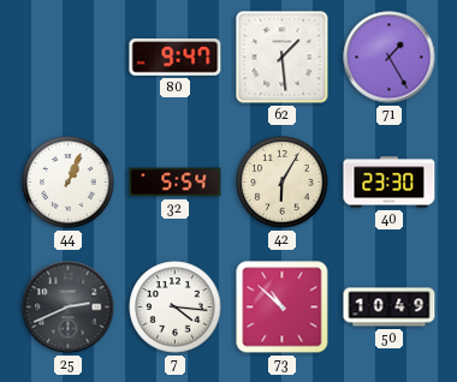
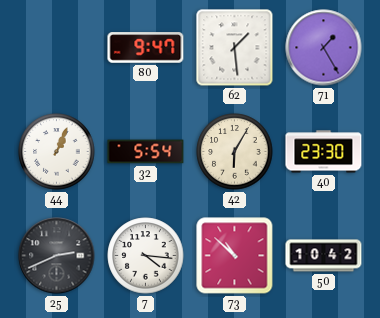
50: 10:49 -> 10:42
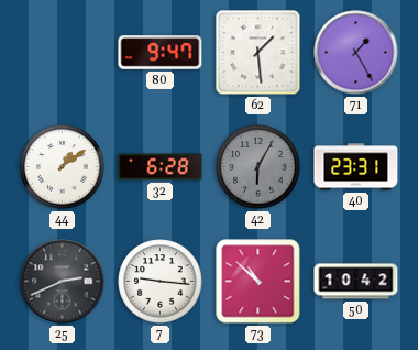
44: 1:04 -> 1:09
32: 5:54 -> 6:28
42 dial: cream -> grey
40: 23:30 -> 23:31
7: 4:16 -> 9:16
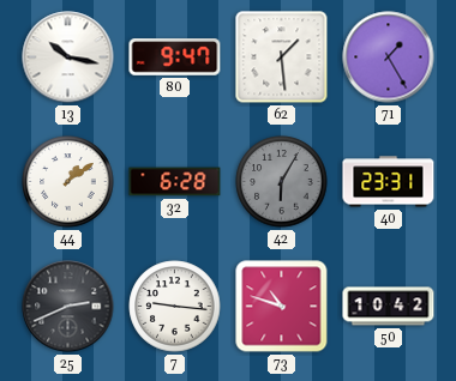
13: none -> 10:17
73: 10:52 -> 10:48
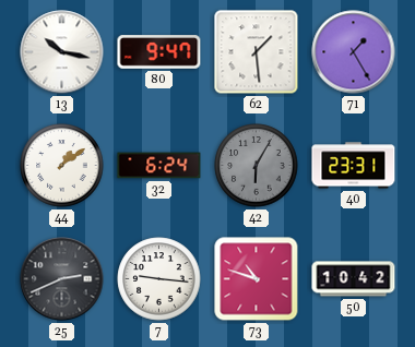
32: 6:28 -> 6:24
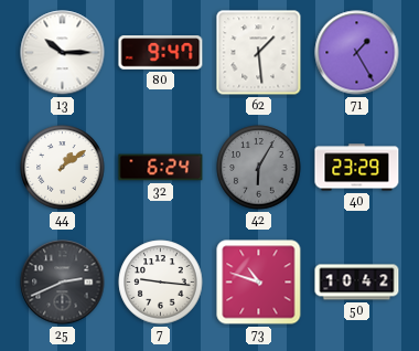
13: 10:17 -> 10:15
40: 23:31 -> 23:29
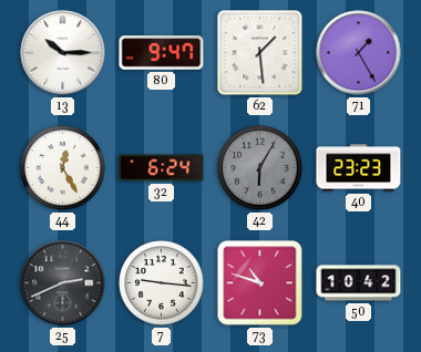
44: 1:09 -> 12:25
40: 23:29 -> 23:23
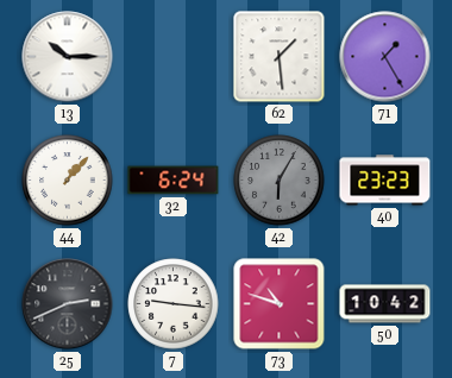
80: 9:47 -> none
44: 12:25 -> 1:07
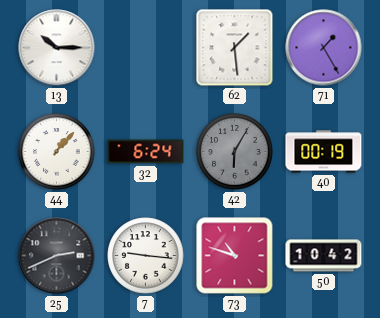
40: 23:23 -> 00:19
